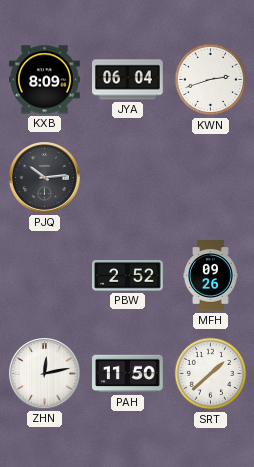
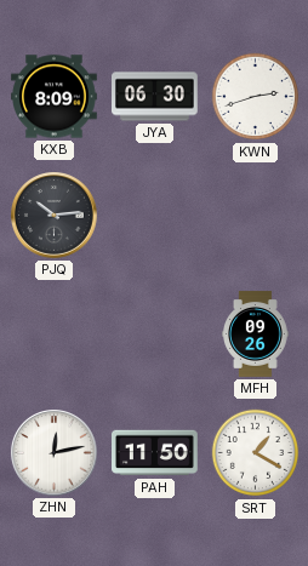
JYA: 06:04 -> 06:30
PBW: 2:52 -> none
SRT: 1:38 -> 1:20
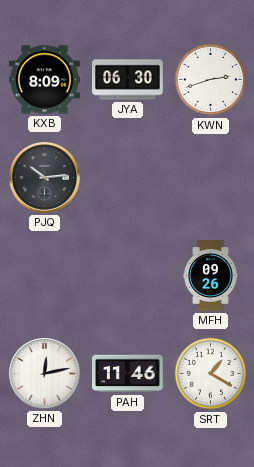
PAH: 11:50 -> 11:46
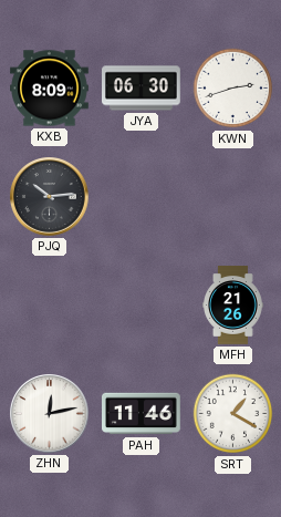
MFH: 09:26 -> 21:26
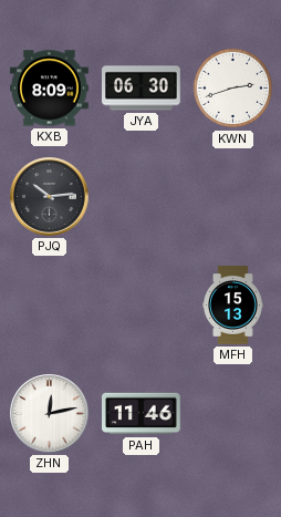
MFH: 21:26 -> 15:13
SRT: 1:20 -> none
